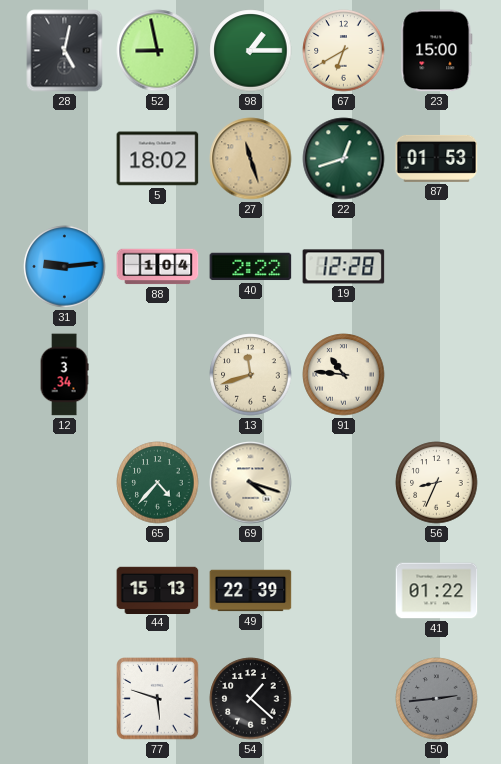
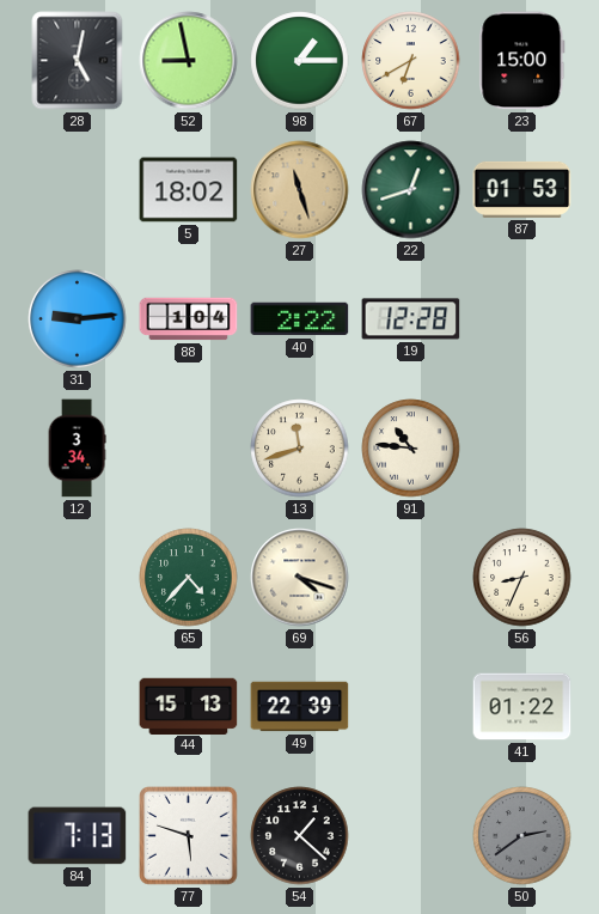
84: none -> 7:13
50: 2:44 -> 2:39
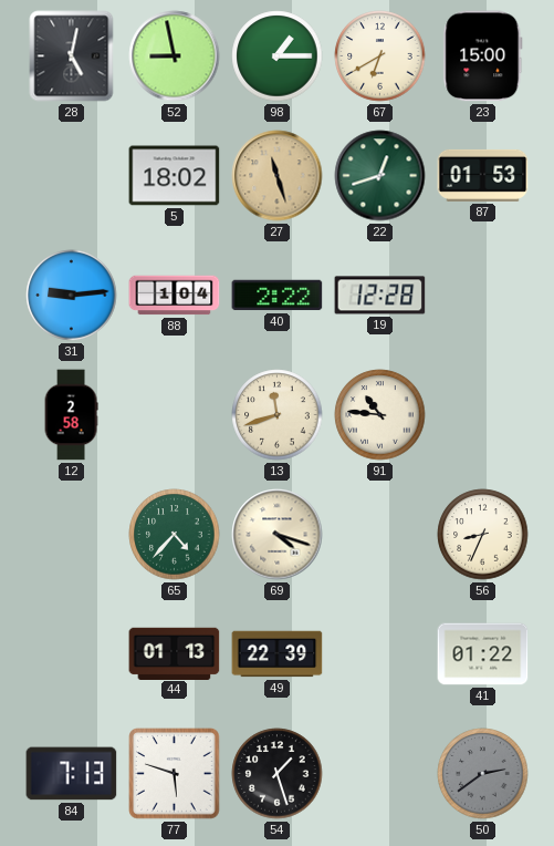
12: 3:34 -> 2:58
44: 15:13 -> 01:13
54: 1:22 -> 1:27
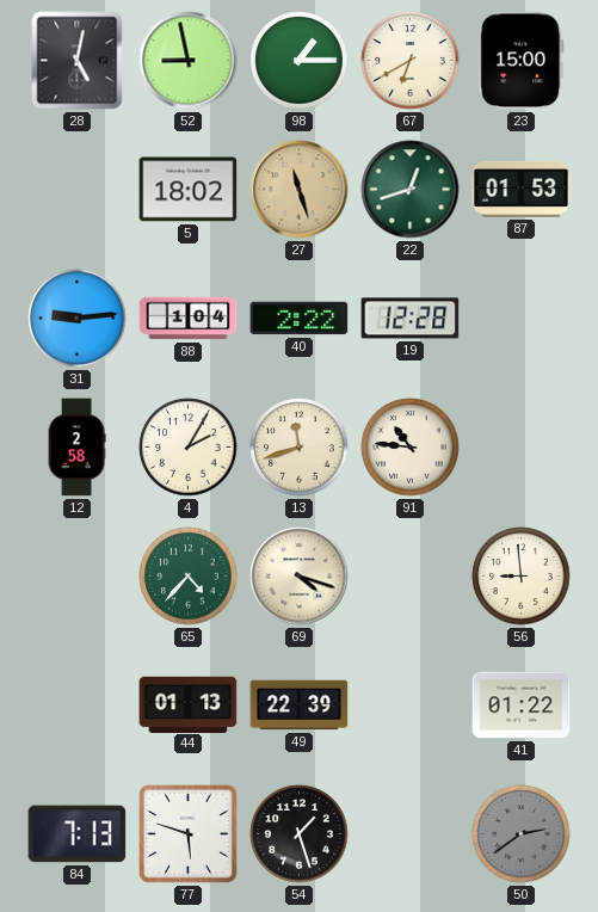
4: none -> 2:05
56: 8:34 -> 8:59
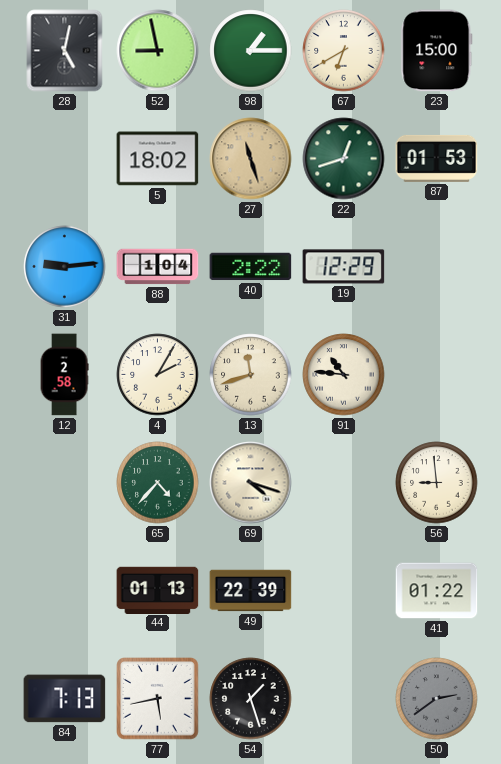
19: 12:28 -> 12:29
77: 5:48 -> 5:43
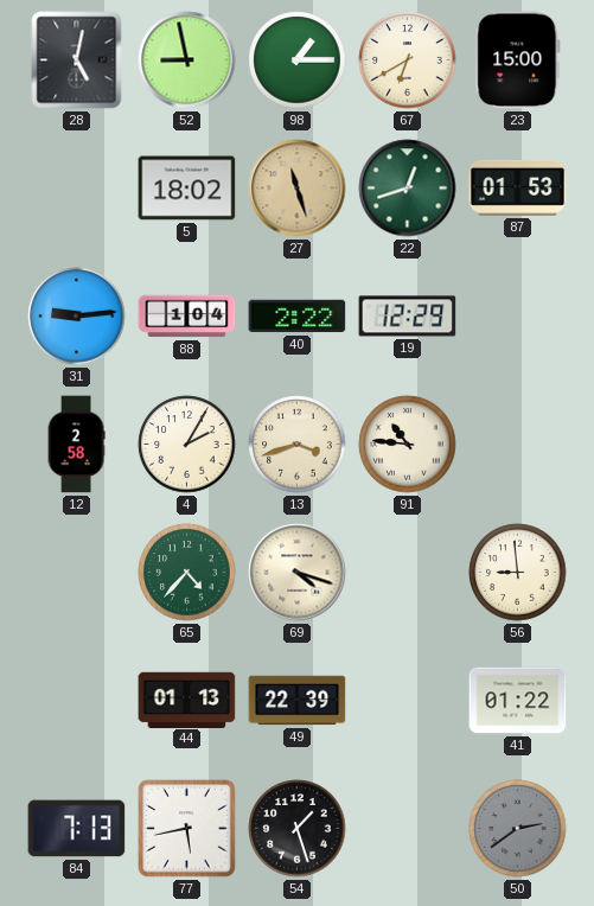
13: 11:42 -> 3:42
